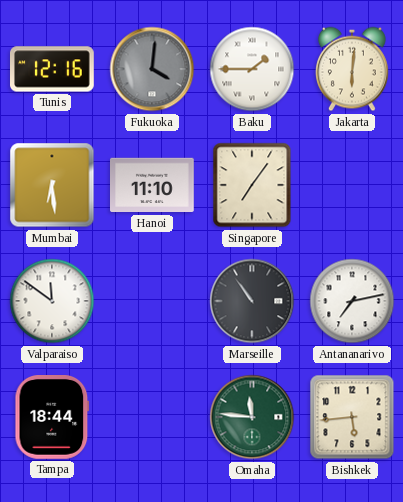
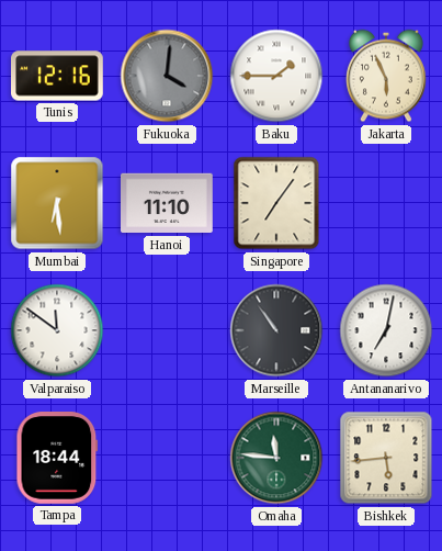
Jakarta: 6:01 -> 5:56
Antananarivo: 7:13 -> 7:02
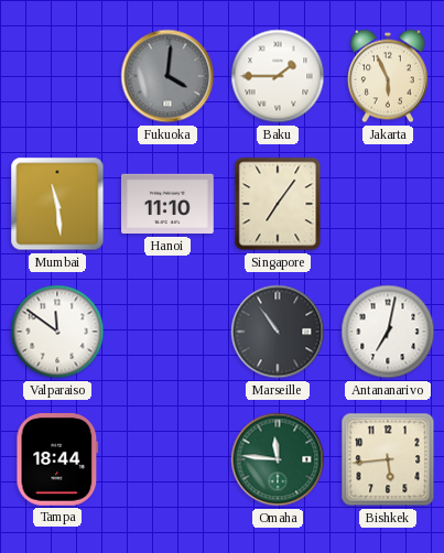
Tunis: 12:16 -> none
Mumbai: 6:29 -> 11:29
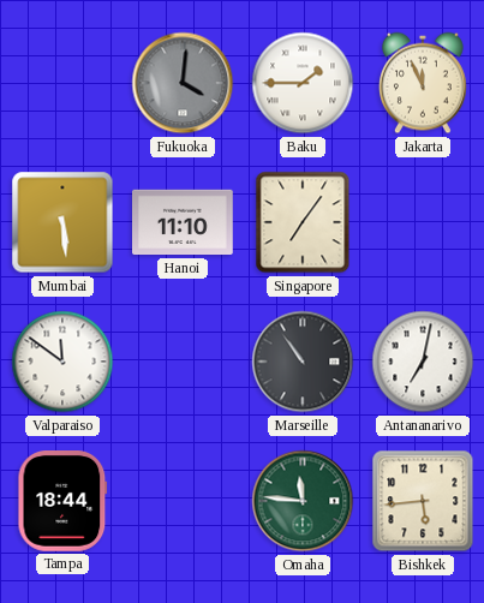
Jakarta: 5:56 -> 11:56
Mumbai: 11:29 -> 5:29
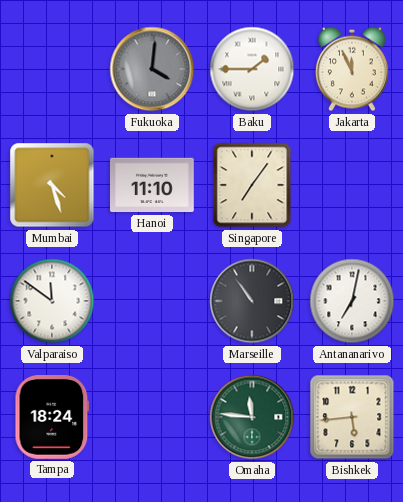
Mumbai: 5:29 -> 4:27
Tampa: 18:44 -> 18:24
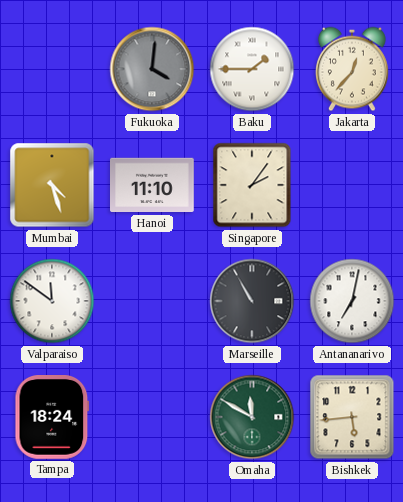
Jakarta: 11:56 -> 12:37
Singapore: 7:06 -> 2:06
Marseille: 10:54 -> 10:55
Omaha: 11:46 -> 11:50
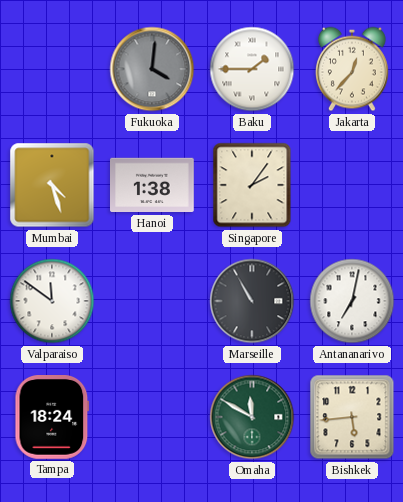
Hanoi: 11:10 -> 1:38
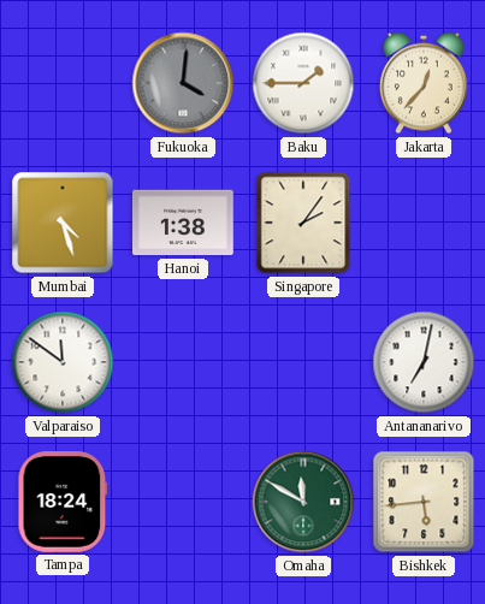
Marseille: 10:55 -> none
